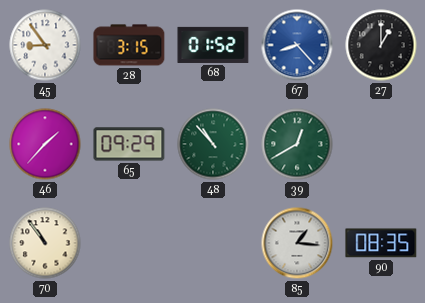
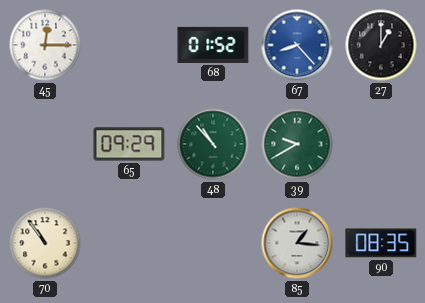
45: 8:54 -> 12:15
28: 3:15 -> none
46: 1:37 -> none
39: 12:40 -> 9:40
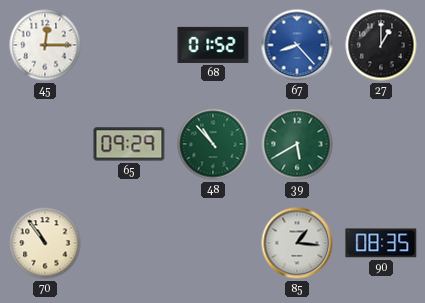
39: 9:40 -> 5:40
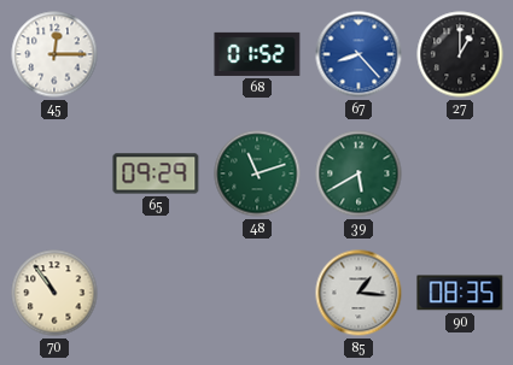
48: 10:53 -> 11:12
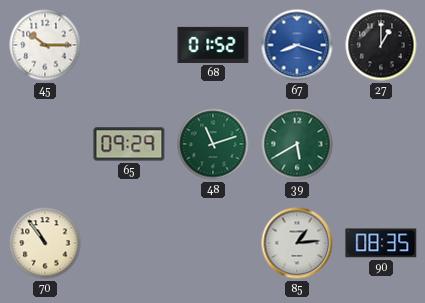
45: 12:15 -> 10:15
67: 8:23 -> 8:18
85: 1:16 -> 1:14
